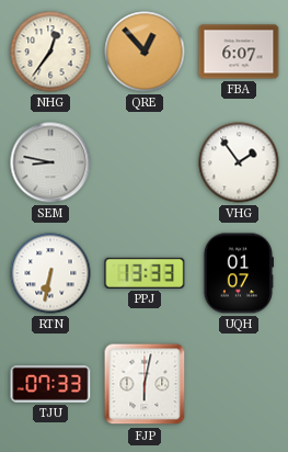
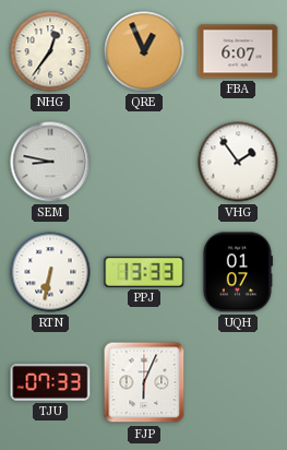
QRE: 12:53 -> 12:56
FJP: 6:02 -> 6:04
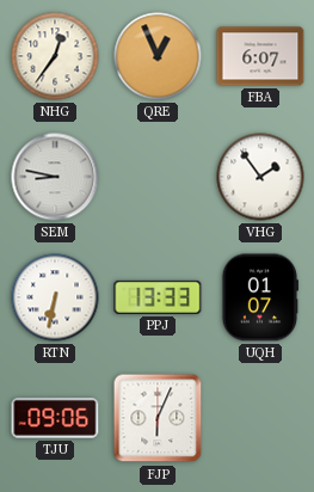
TJU: 07:33 -> 09:06
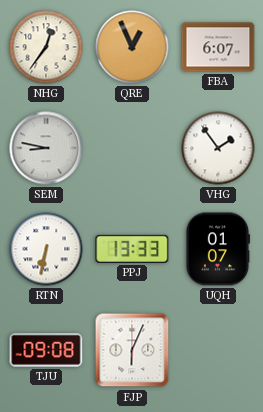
TJU: 09:06 -> 09:08
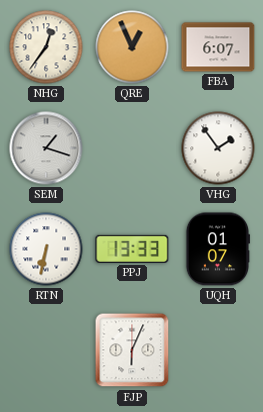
SEM: 8:47 -> 1:18
TJU: 09:08 -> none
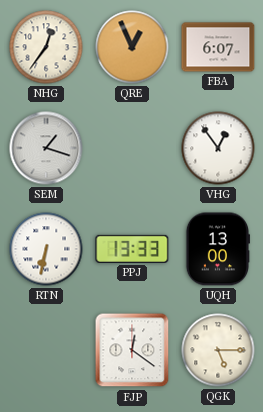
VHG: 1:54 -> 12:54
UQH: 01:07 -> 13:00
FJP: 6:04 -> 12:21
QGK: none -> 5:15
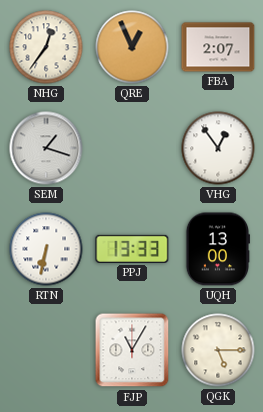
FBA: 6:07 -> 2:07
FJP: 12:21 -> 11:05
